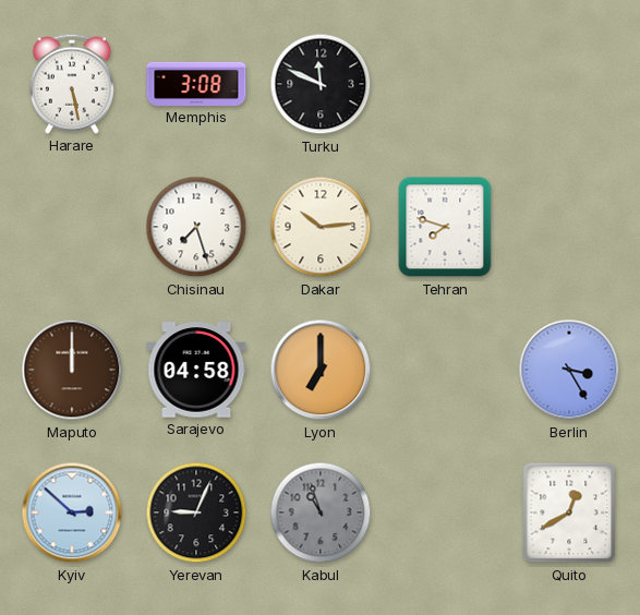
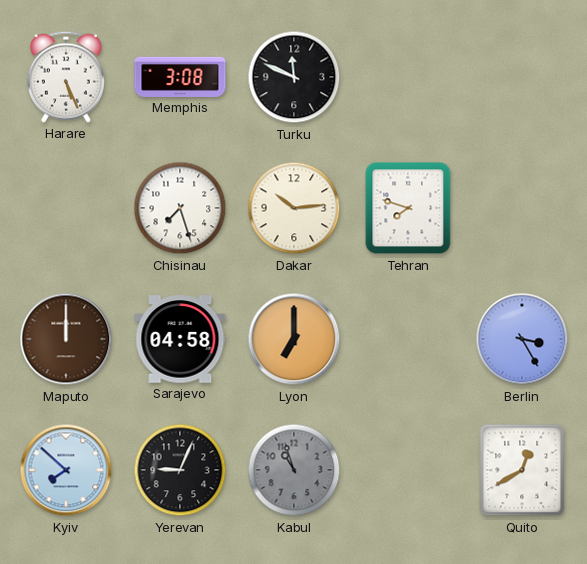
Harare: 5:28 -> 5:26
Kyiv: 2:52 -> 7:52
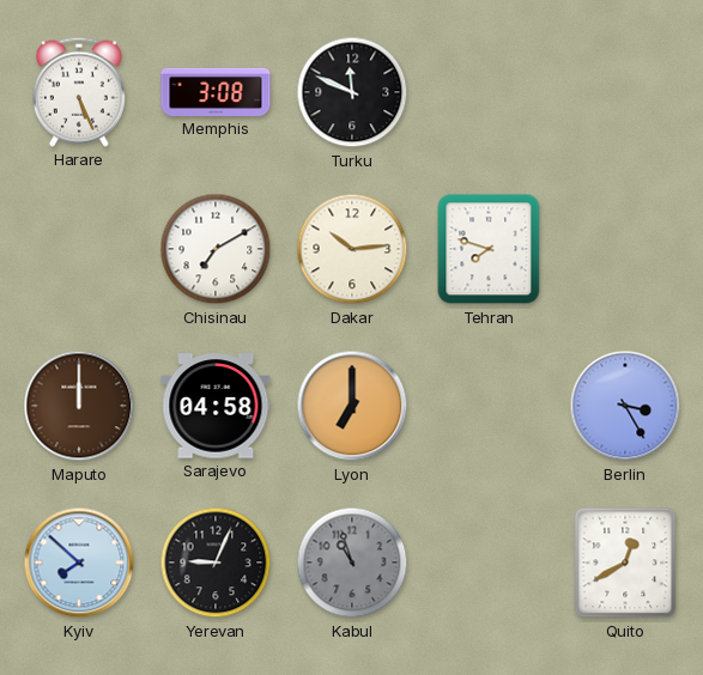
Chisinau: 7:27 -> 7:10
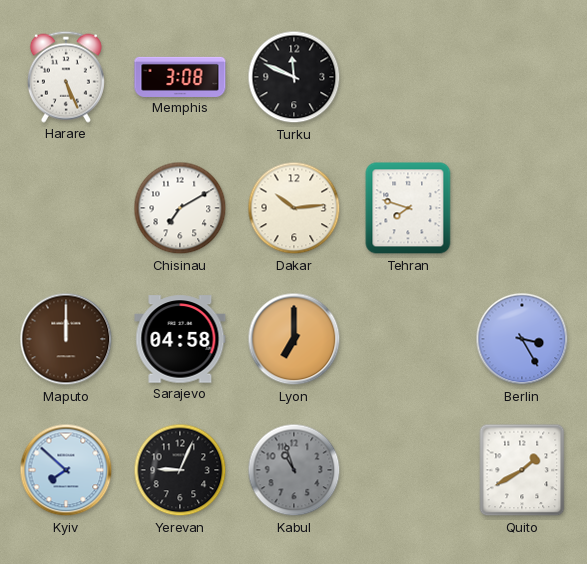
Quito: 12:40 -> 1:40
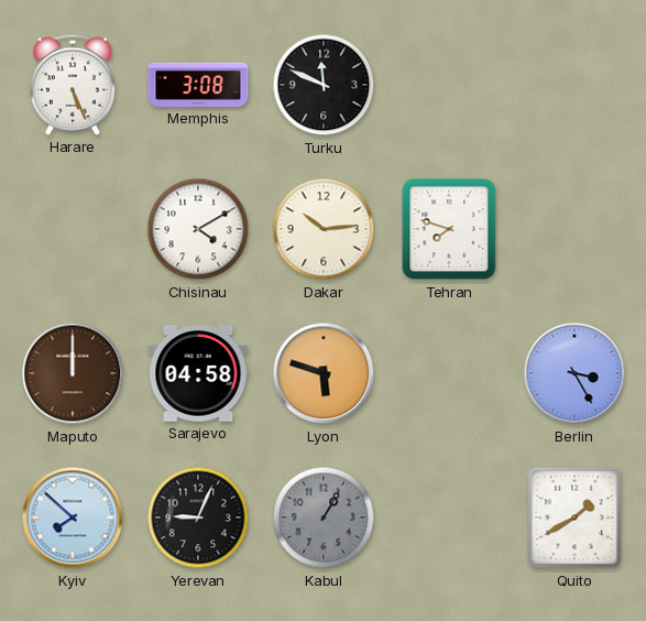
Chisinau: 7:10 -> 4:10
Lyon: 7:00 -> 5:48
Kabul: 10:57 -> 1:05
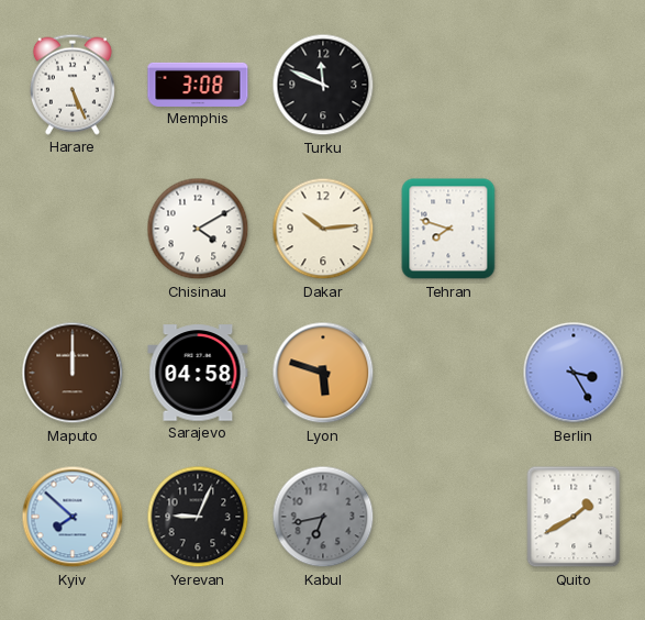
Kabul: 1:05 -> 6:43
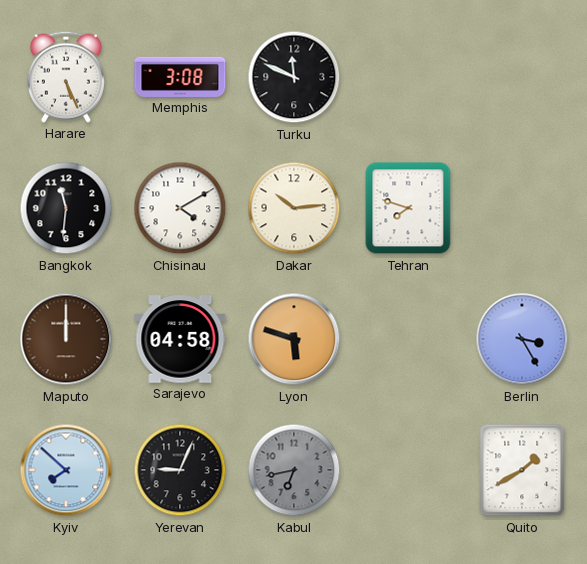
Bangkok: none -> 11:31
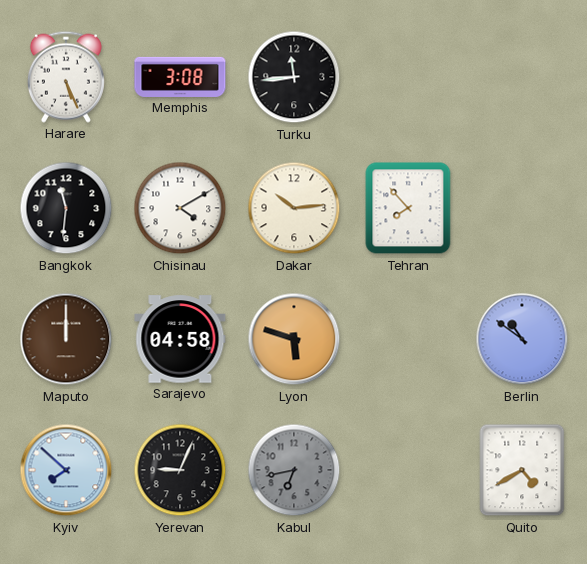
Turku: 11:49 -> 11:44
Tehran: 7:48 -> 7:53
Berlin: 3:25 -> 10:51
Quito: 1:40 -> 4:40
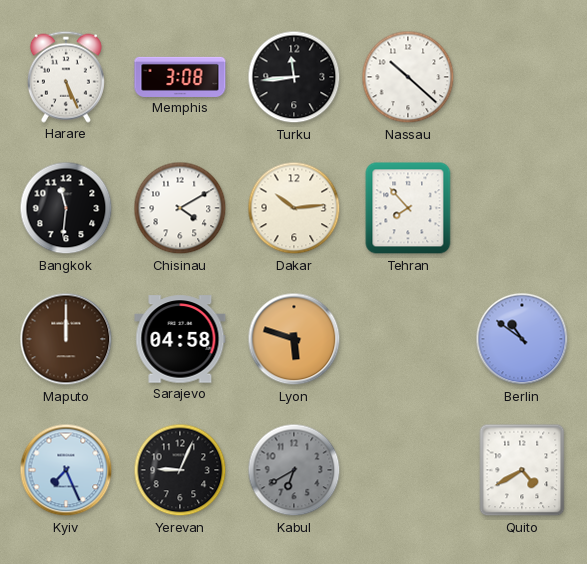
Nassau: none -> 10:22
Kyiv: 7:52 -> 7:26
Kabul: 6:43 -> 6:40
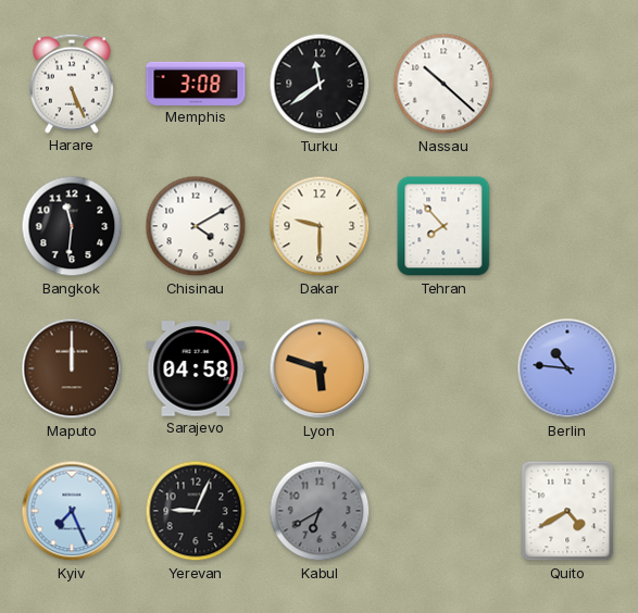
Turku: 11:44 -> 11:39
Dakar: 10:14 -> 9:30
Berlin: 10:51 -> 10:46
